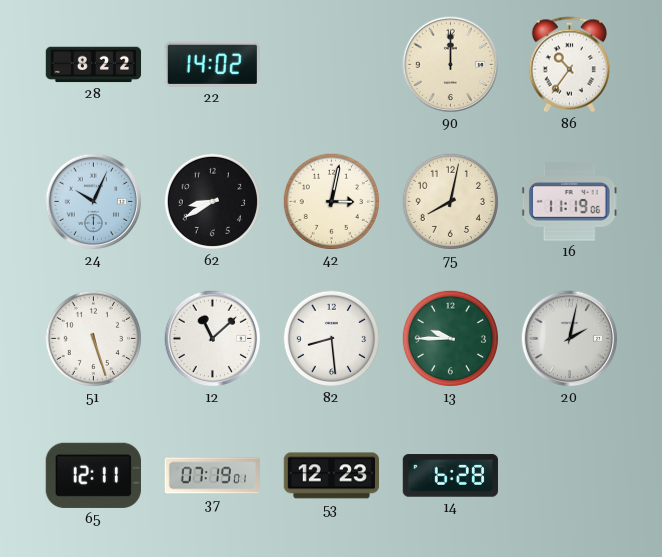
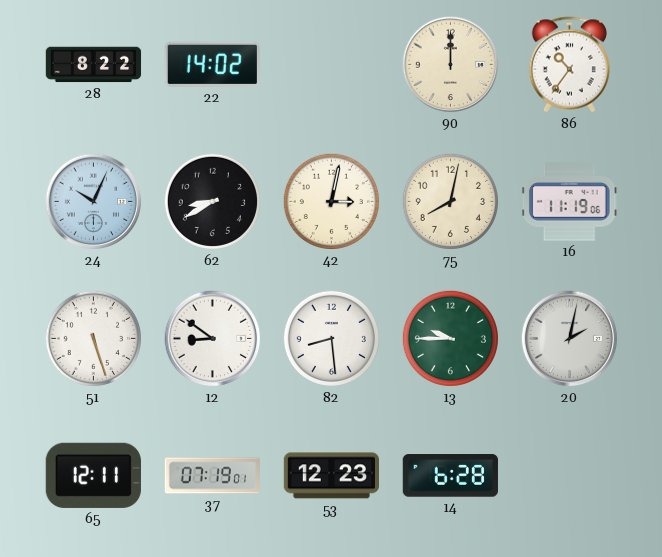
12: 11:08 -> 8:51
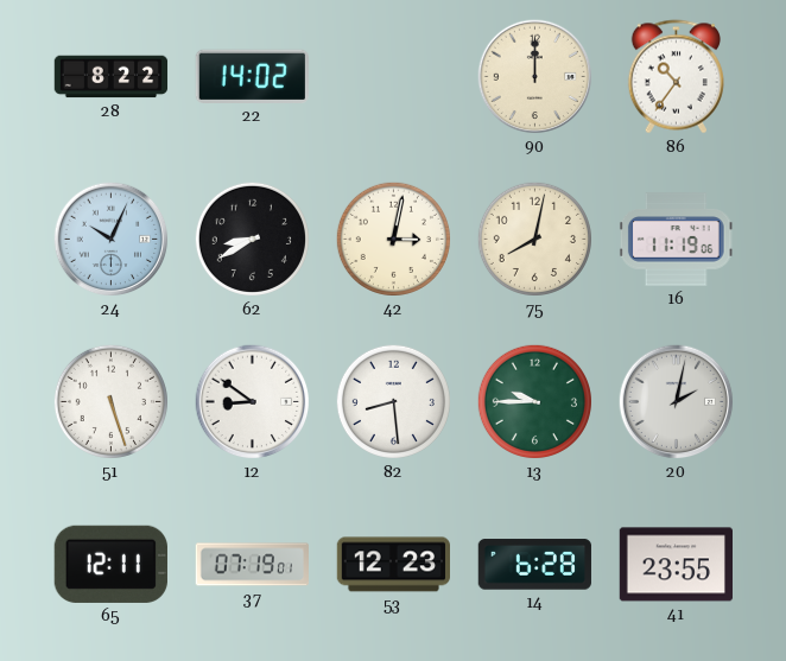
41: none -> 23:55
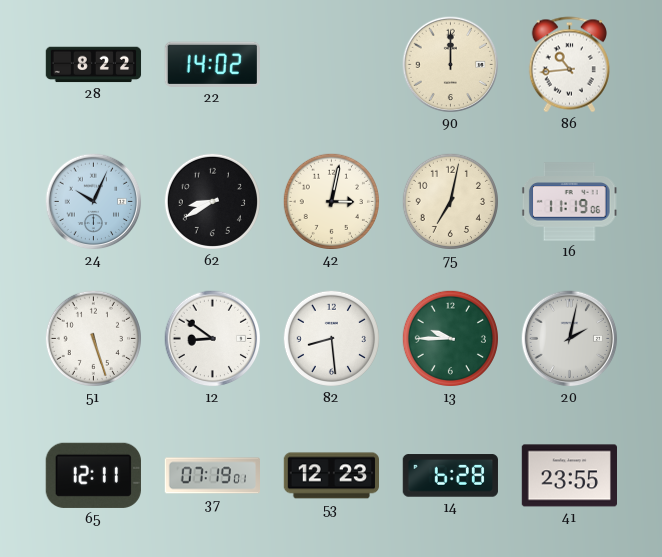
86: 10:36 -> 10:44
75: 8:02 -> 7:02
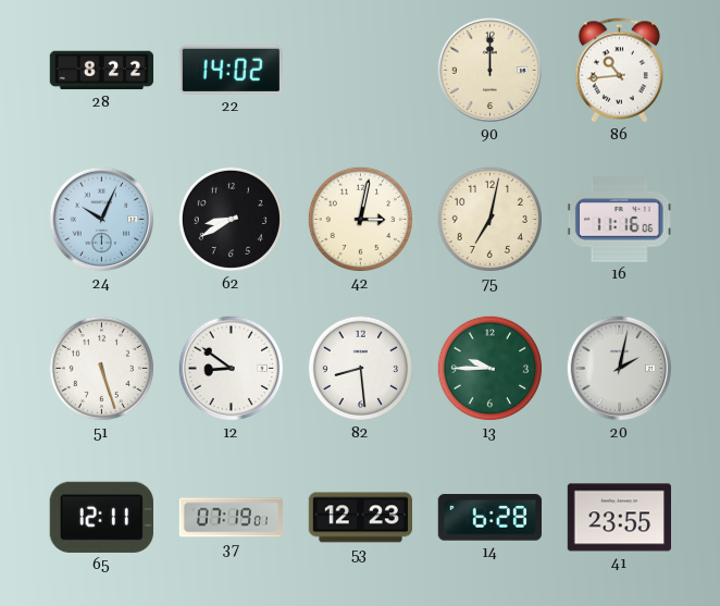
16: 11:19 -> 11:16
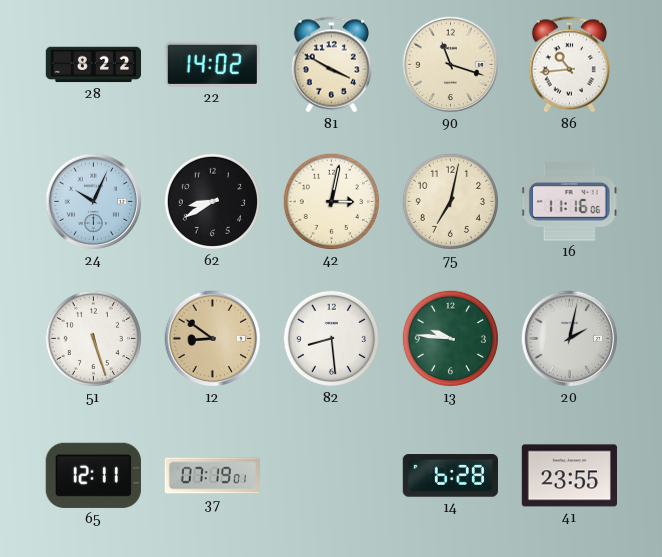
81: none -> 3:50
90: 12:00 -> 11:18
12 dial: white -> champagne
13: 9:45 -> 9:46
53: 12:23 -> none
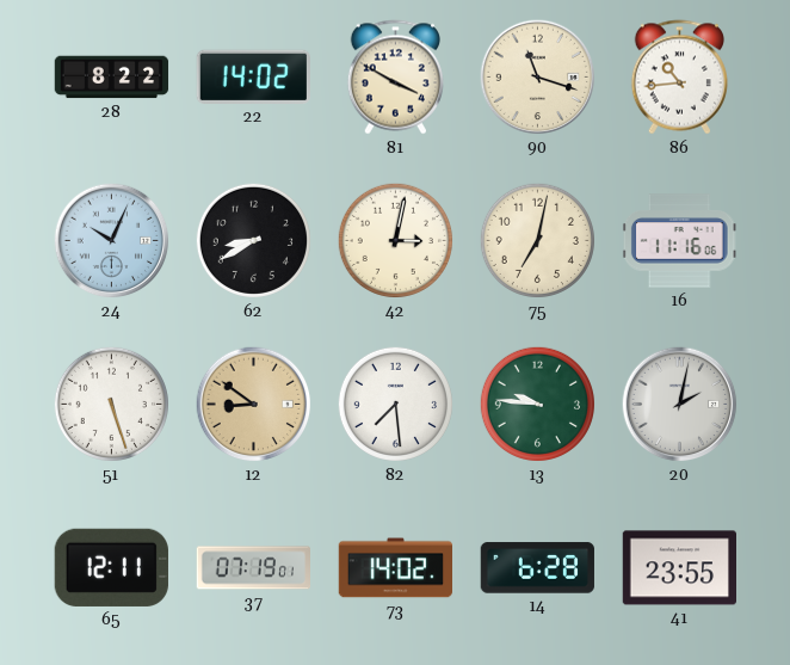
82: 8:29 -> 7:29
73: none -> 14:02
